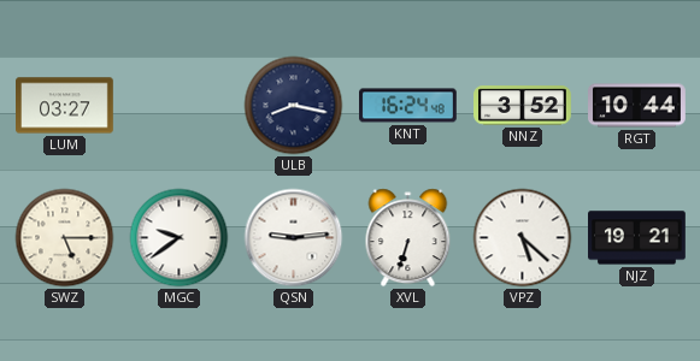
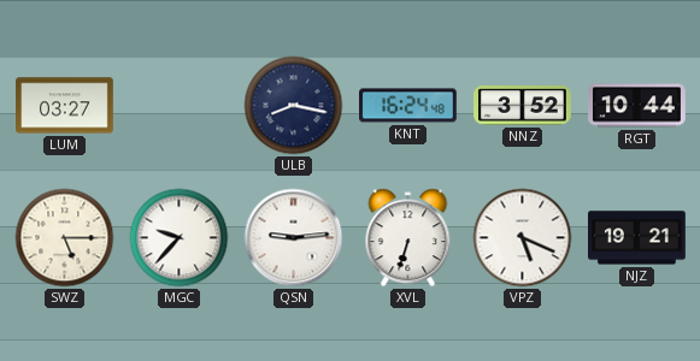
MGC: 9:39 -> 9:37
VPZ: 5:22 -> 5:19
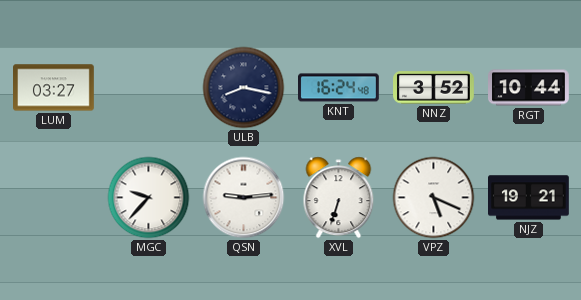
SWZ: 5:15 -> none
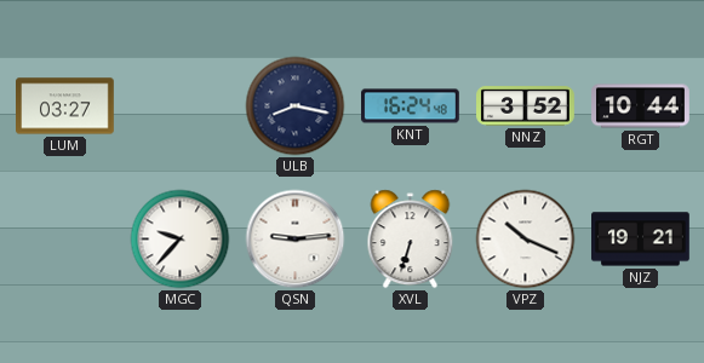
VPZ: 5:19 -> 10:19
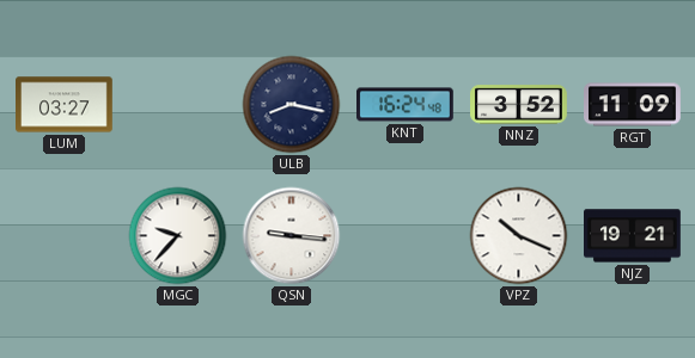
RGT: 10:44 -> 11:09
QSN: 9:14 -> 9:16
XVL: 6:33 -> none
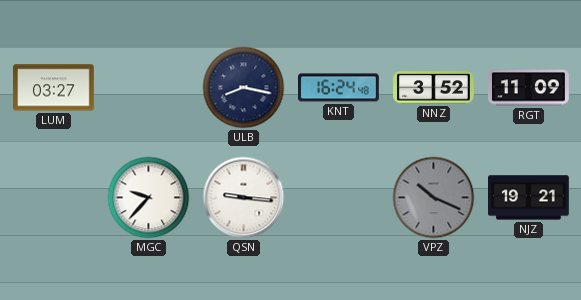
VPZ dial: white -> grey
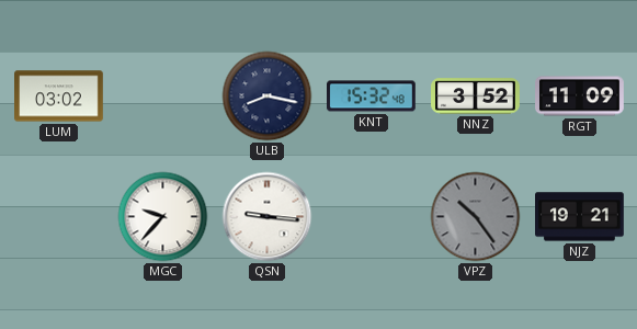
LUM: 03:27 -> 03:02
KNT: 16:24 -> 15:32
VPZ: 10:19 -> 10:24
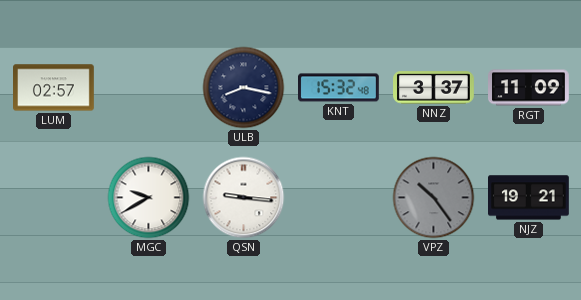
LUM: 03:02 -> 02:57
NNZ: 3:52 -> 3:37
MGC: 9:37 -> 9:40
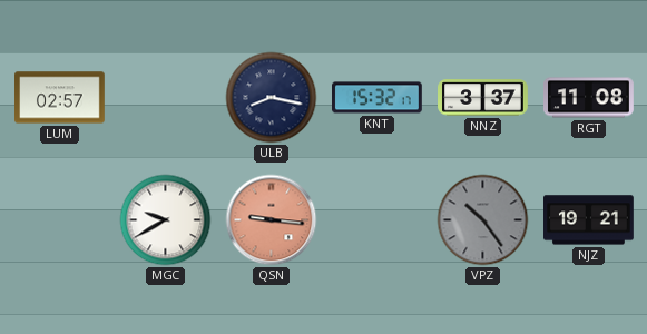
KNT: 15:32:48 -> 15:32:17
RGT: 11:09 -> 11:08
QSN dial: white -> salmon
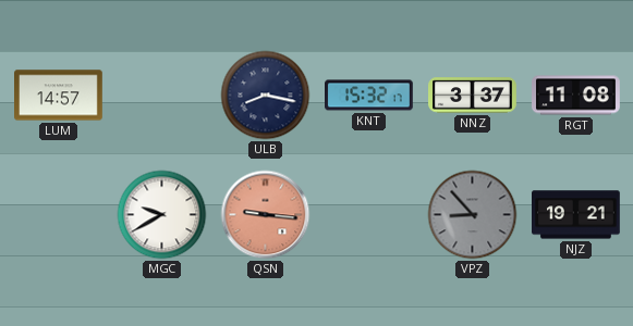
LUM: 02:57 -> 14:57
VPZ: 10:24 -> 8:53
